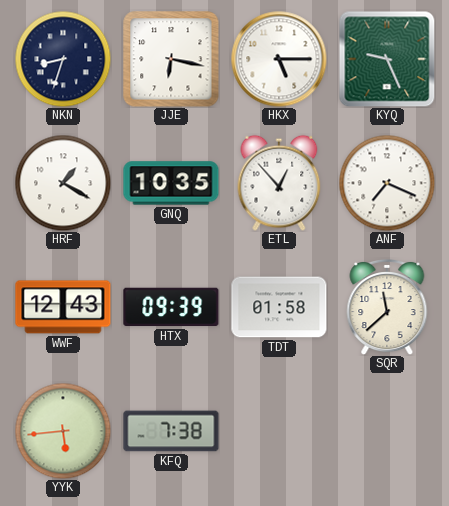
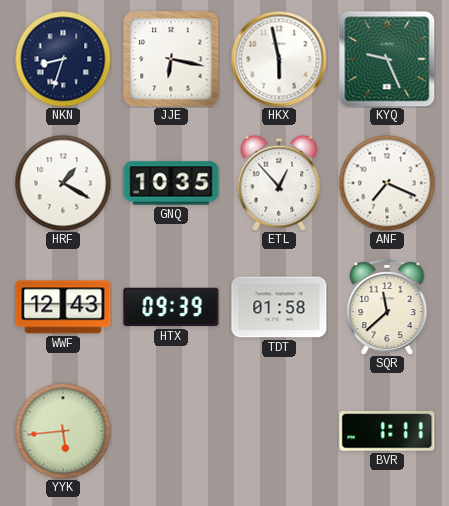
HKX: 5:15 -> 5:58
KFQ: 7:38 -> none
BVR: none -> 1:11
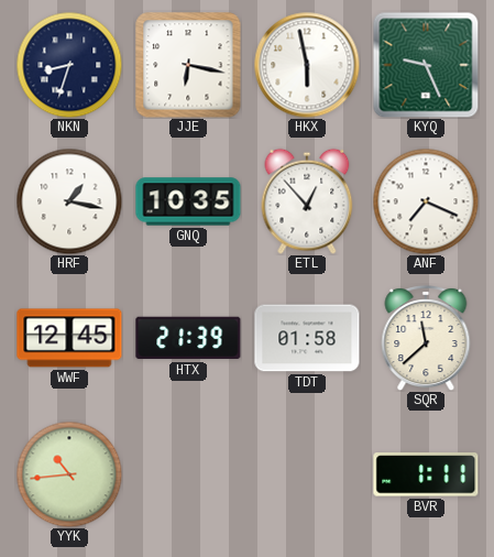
HRF: 1:20 -> 1:17
WWF: 12:43 -> 12:45
HTX: 09:39 -> 21:39
YYK: 5:44 -> 10:44
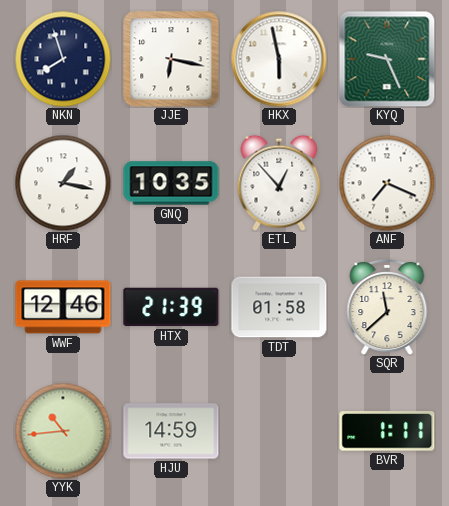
NKN: 8:33 -> 7:57
WWF: 12:45 -> 12:46
HJU: none -> 14:59
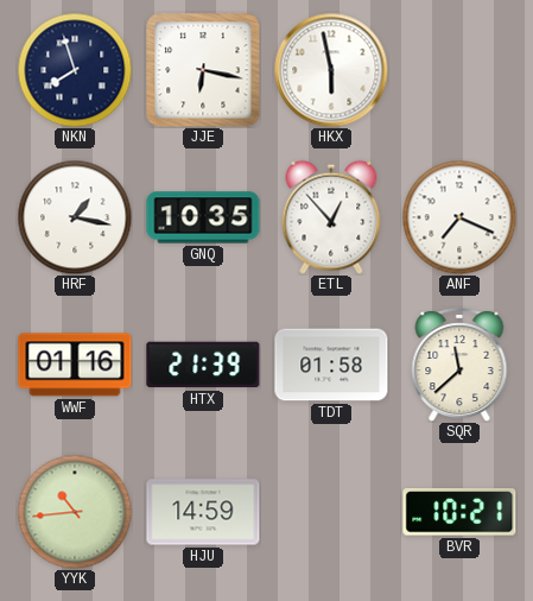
KYQ: 9:26 -> none
WWF: 12:46 -> 01:16
BVR: 1:11 -> 10:21
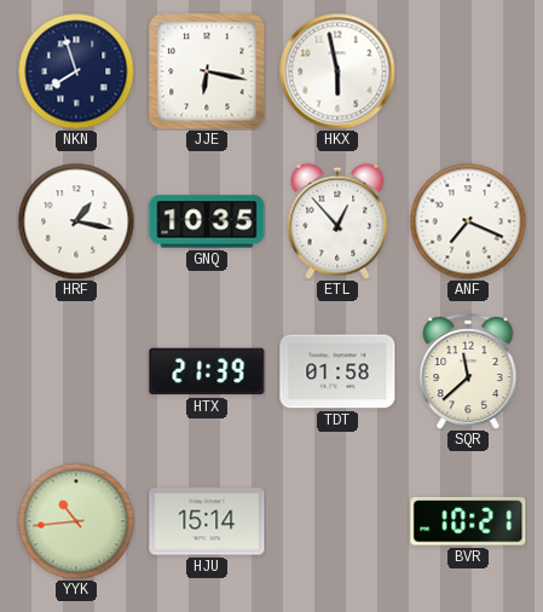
WWF: 01:16 -> none
HJU: 14:59 -> 15:14
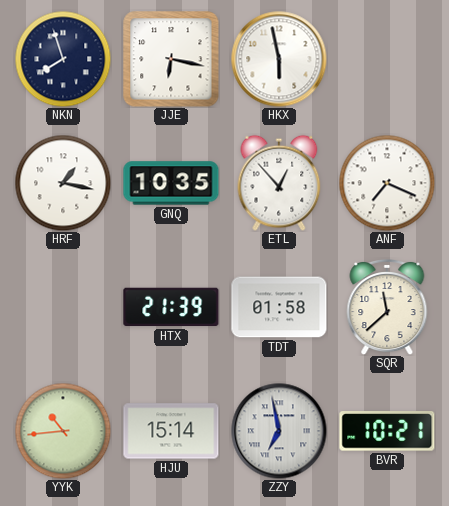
ZZY: none -> 6:58
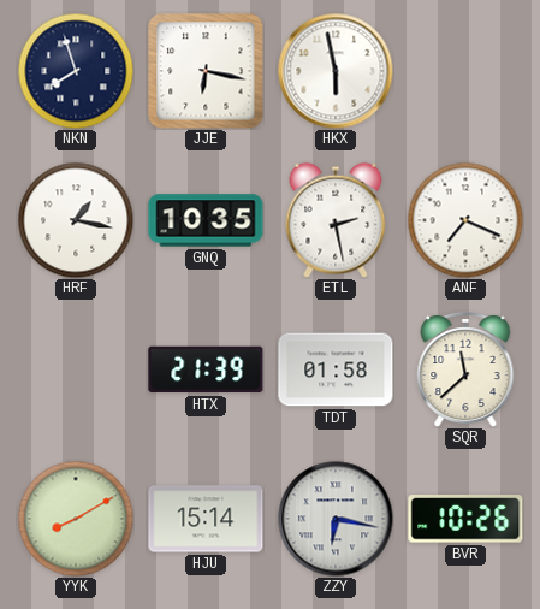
ETL: 12:53 -> 2:28
YYK: 10:44 -> 8:10
ZZY: 6:58 -> 6:17
BVR: 10:21 -> 10:26
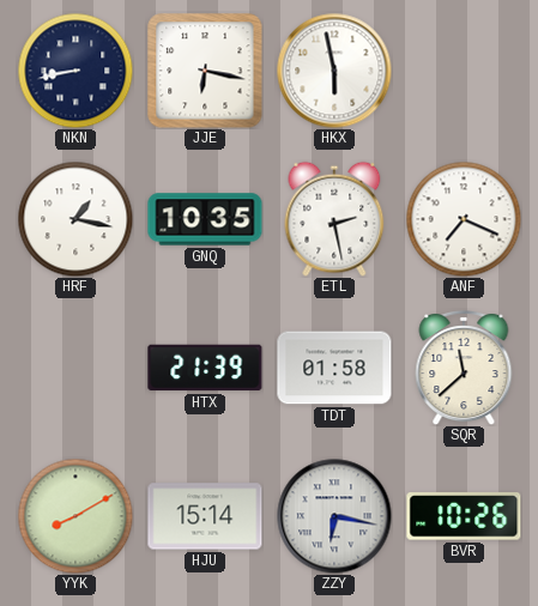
NKN: 7:57 -> 8:43
